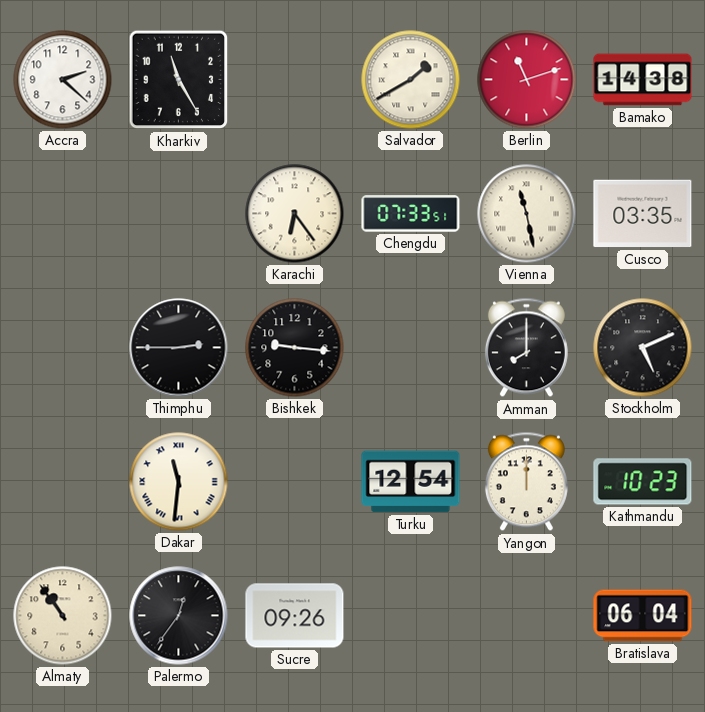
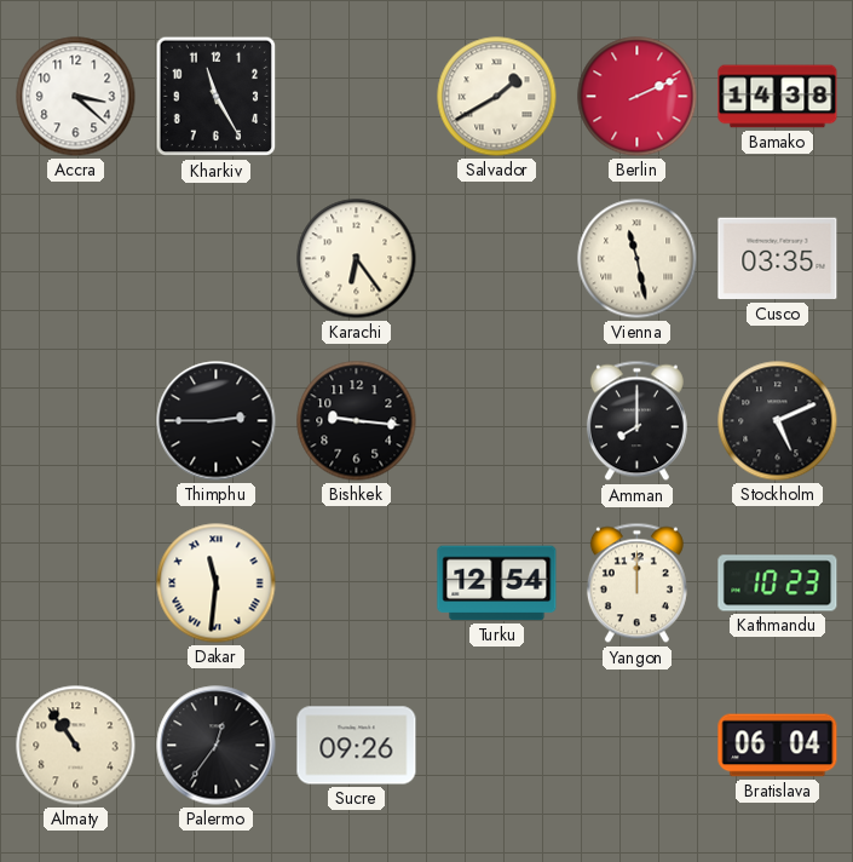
Accra: 2:22 -> 3:22
Berlin: 11:12 -> 2:11
Chengdu: 07:33 -> none
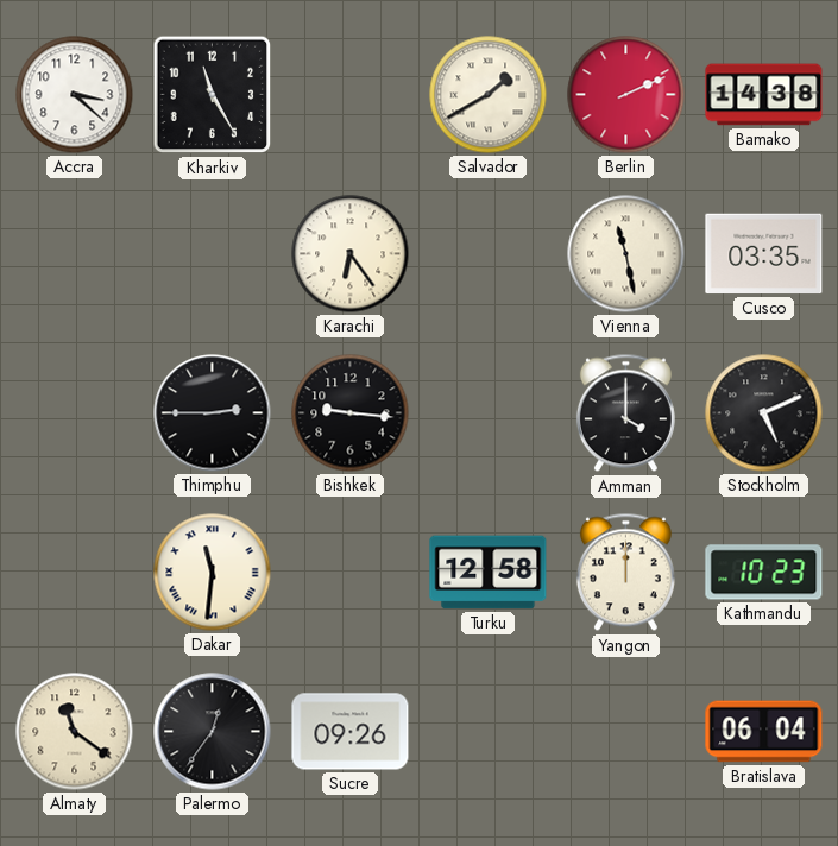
Amman: 8:00 -> 4:00
Turku: 12:54 -> 12:58
Almaty: 10:54 -> 11:21
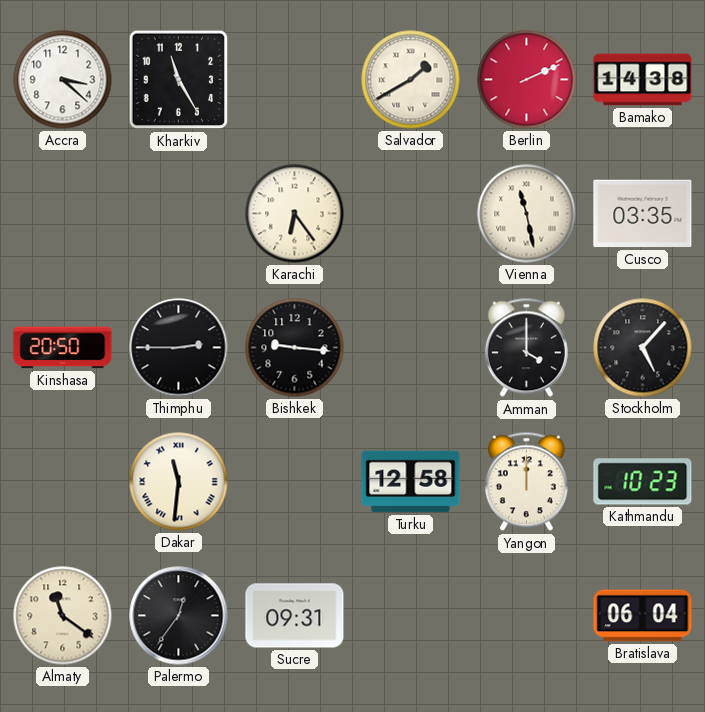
Kinshasa: none -> 20:50
Stockholm: 5:11 -> 5:07
Sucre: 09:26 -> 09:31
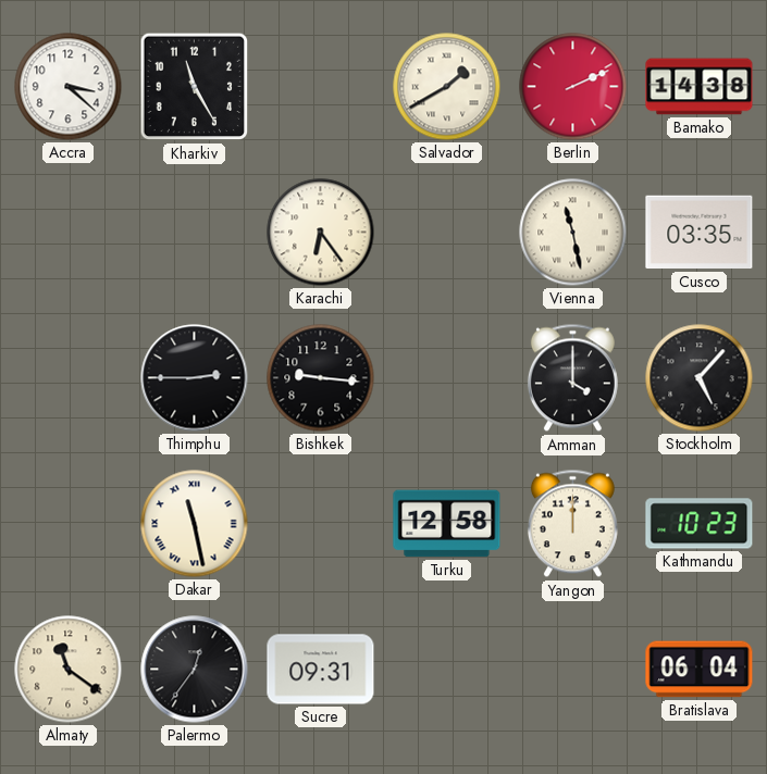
Kinshasa: 20:50 -> none
Dakar: 11:31 -> 11:28
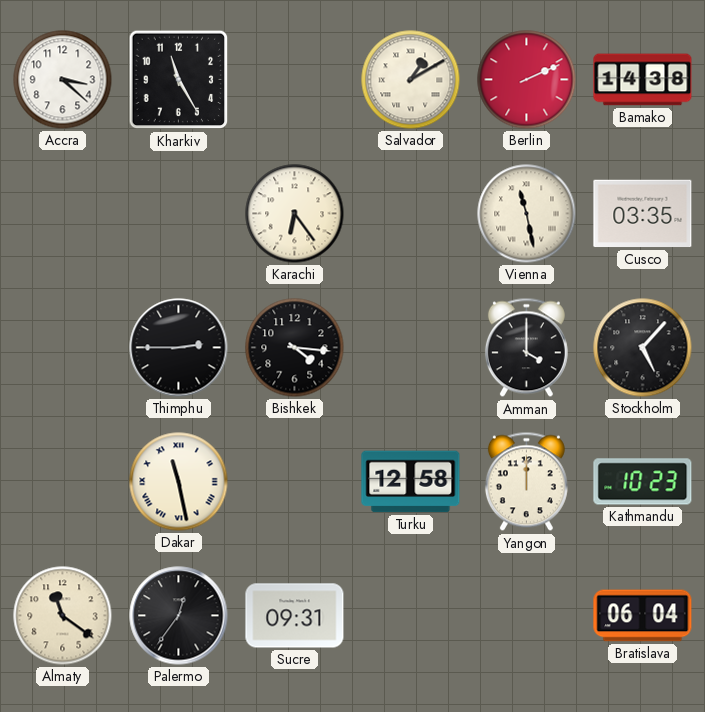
Salvador: 1:40 -> 1:10
Bishkek: 9:16 -> 4:16
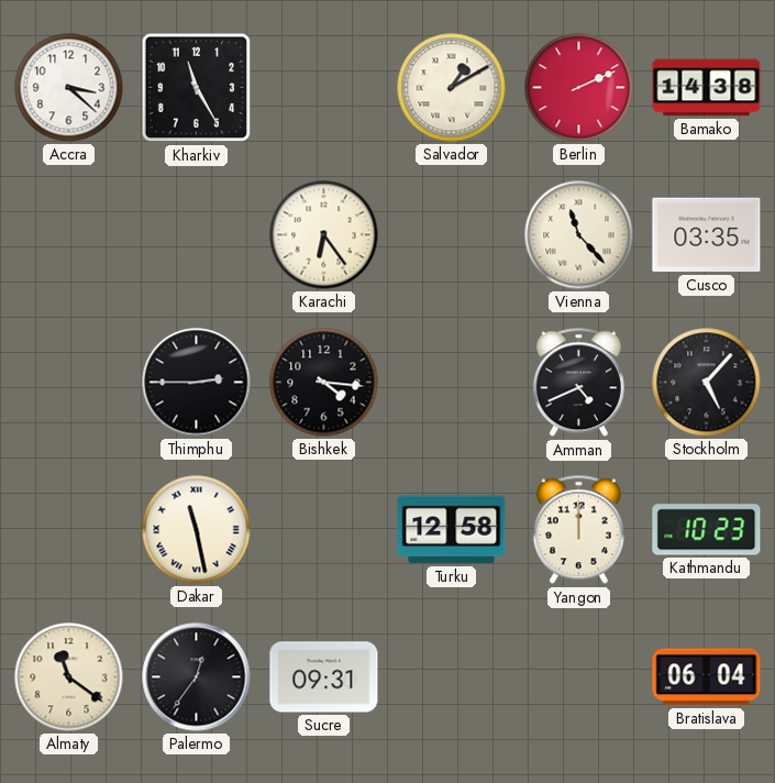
Vienna: 11:28 -> 11:23
Amman: 4:00 -> 4:41
